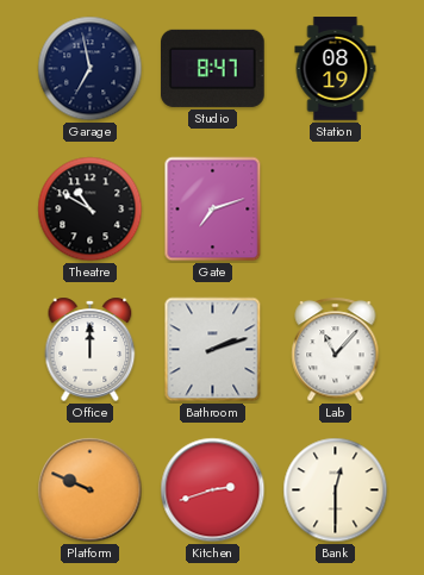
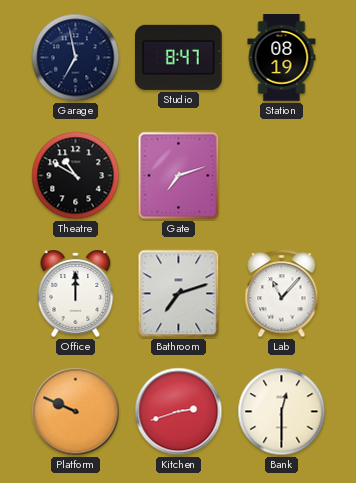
Bathroom: 2:12 -> 7:12
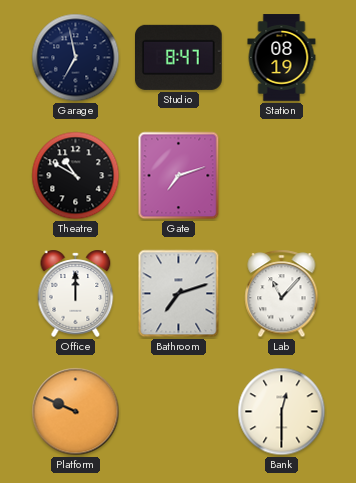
Kitchen: 2:42 -> none
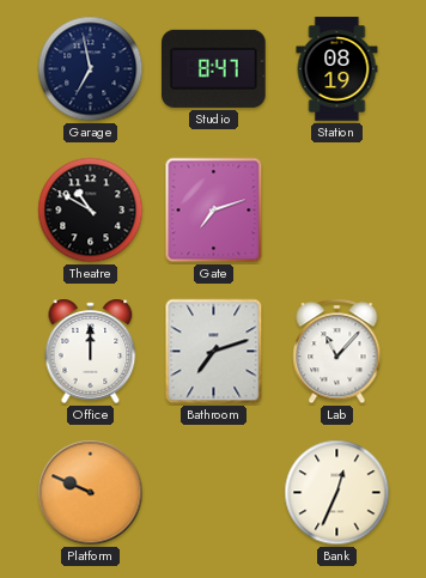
Bank: 12:30 -> 12:34
